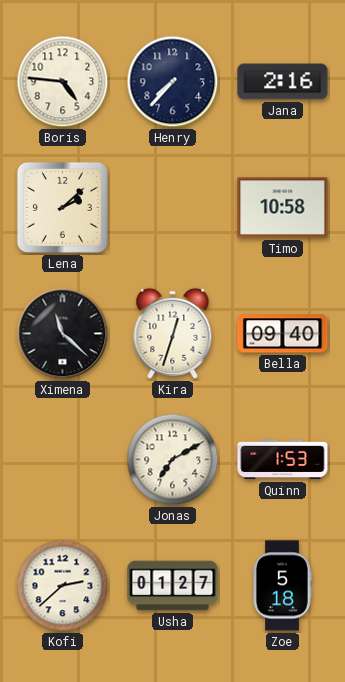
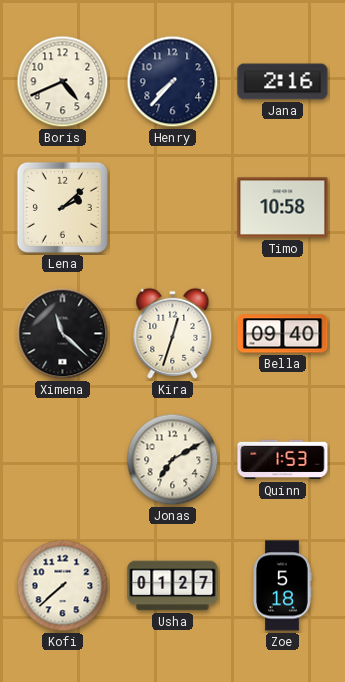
Boris: 4:46 -> 4:41
Kofi: 2:38 -> 7:38
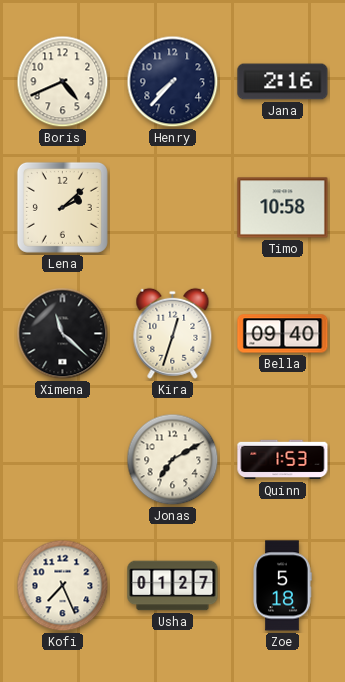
Kofi: 7:38 -> 7:26
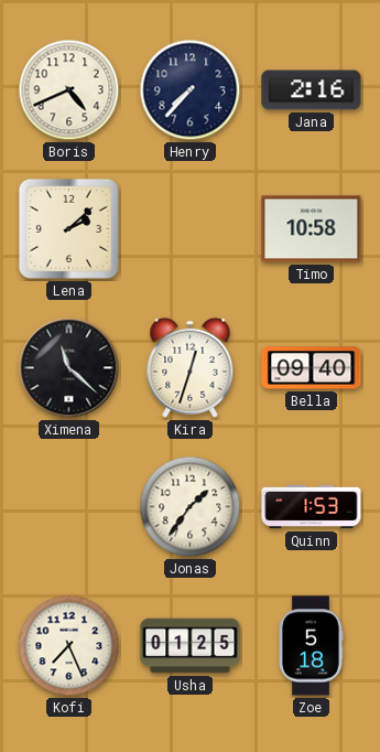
Jonas: 7:10 -> 1:36
Usha: 01:27 -> 01:25
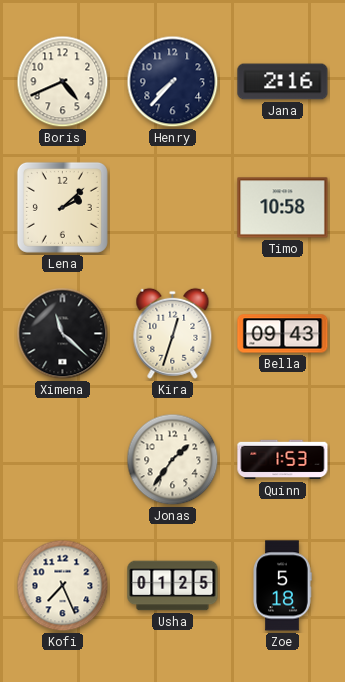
Bella: 09:40 -> 09:43
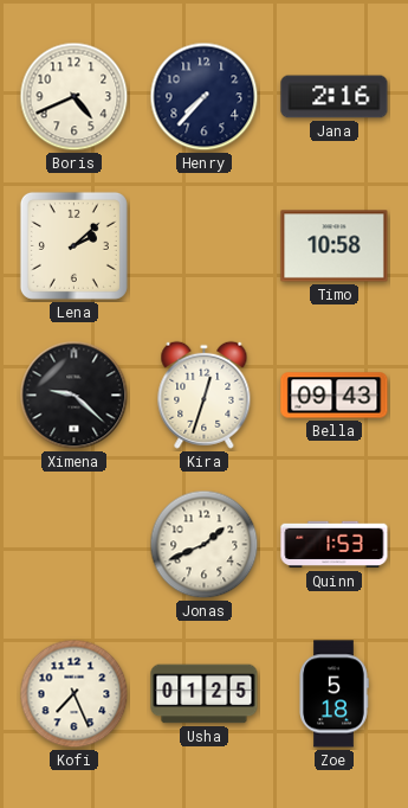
Ximena: 11:22 -> 9:22
Jonas: 1:36 -> 1:41
